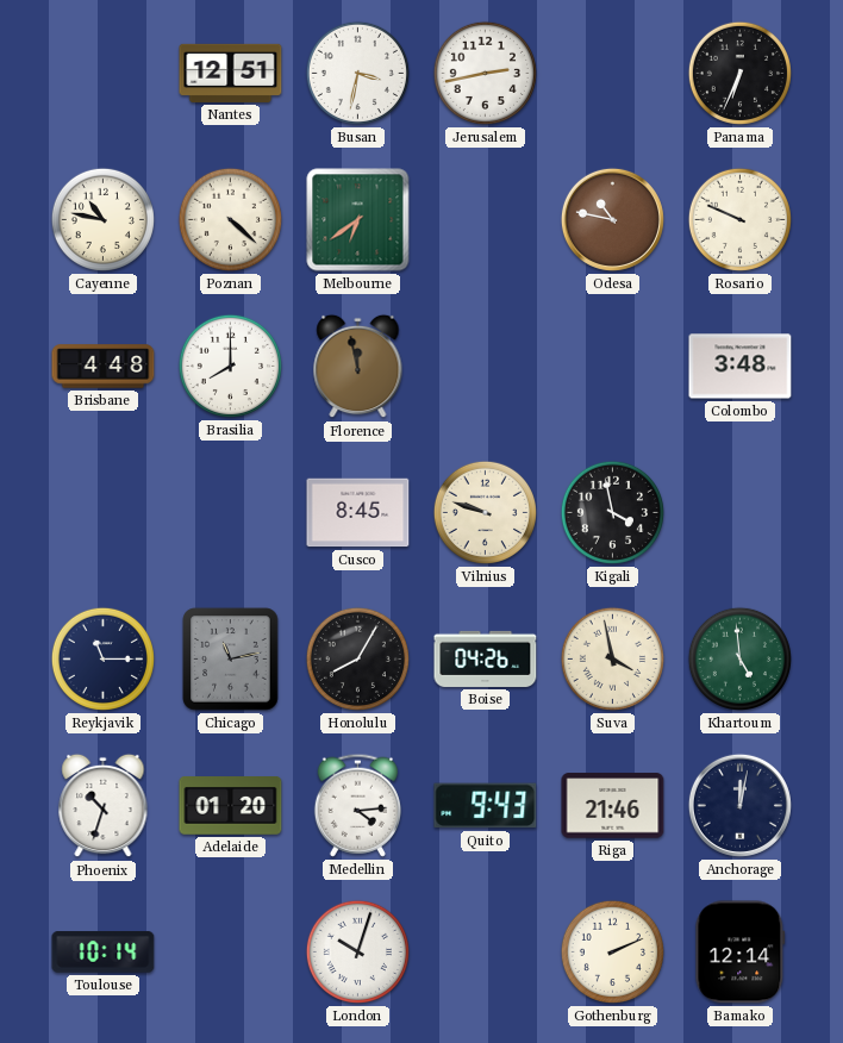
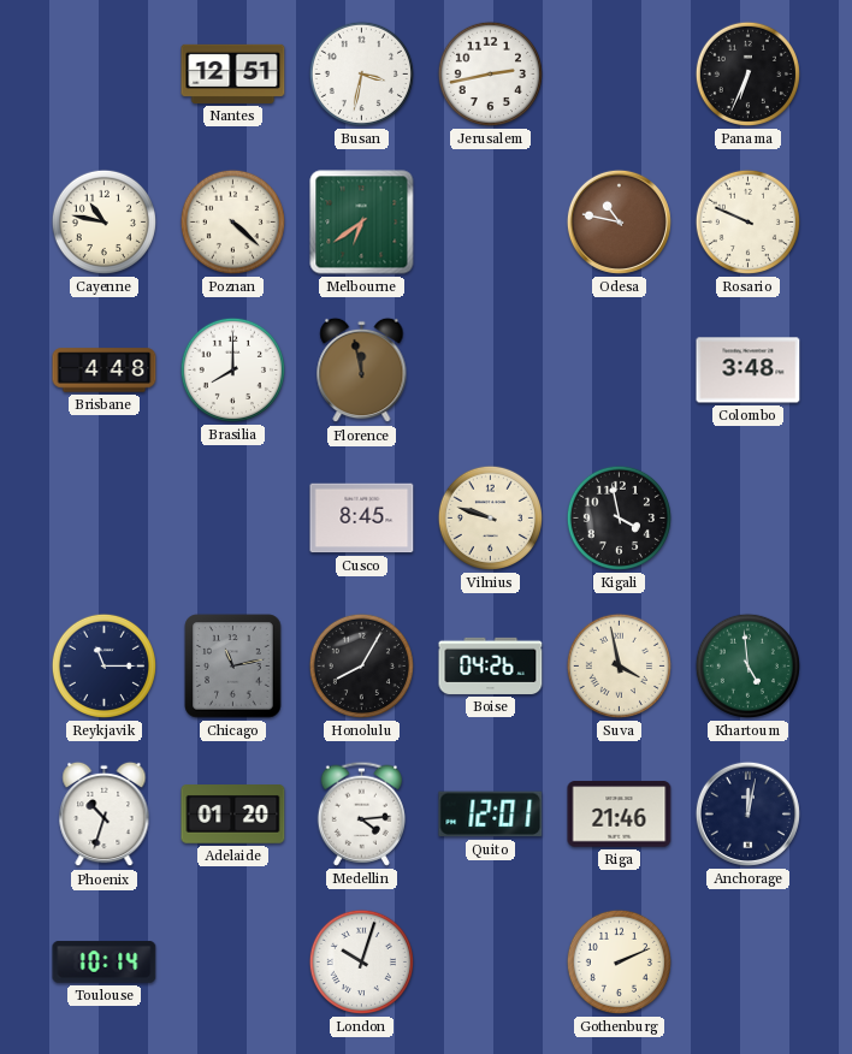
Quito: 9:43 -> 12:01
Bamako: 12:14 -> none
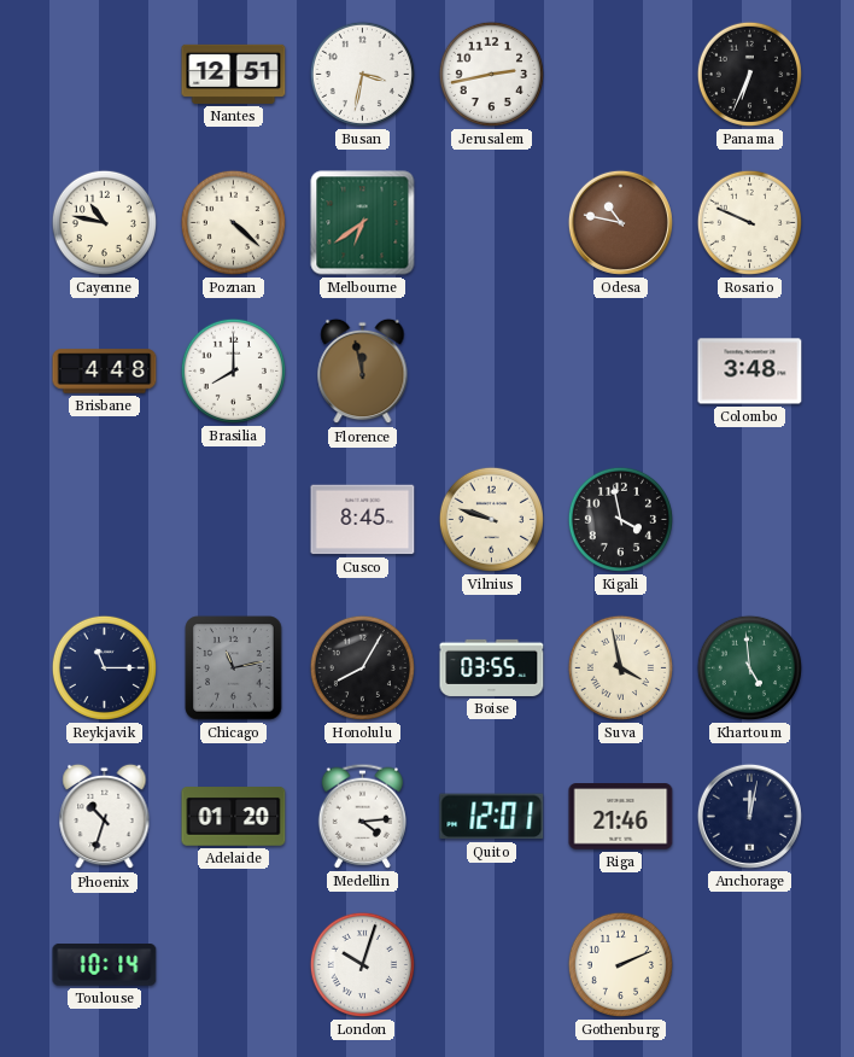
Boise: 04:26 -> 03:55
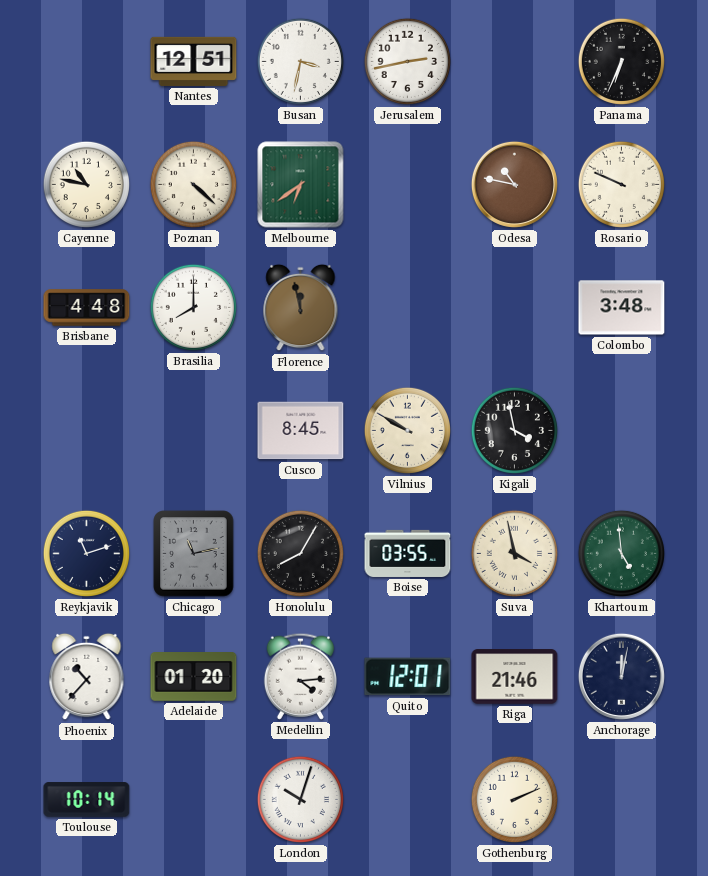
Vilnius: 9:48 -> 9:50
Reykjavik: 11:15 -> 11:12
Phoenix: 10:33 -> 10:37
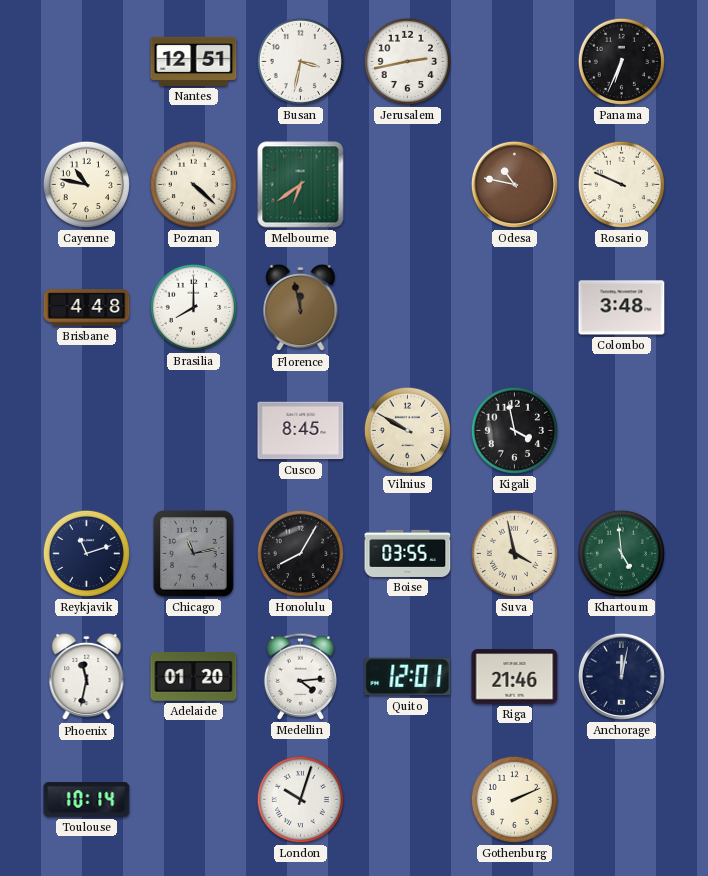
Phoenix: 10:37 -> 11:32
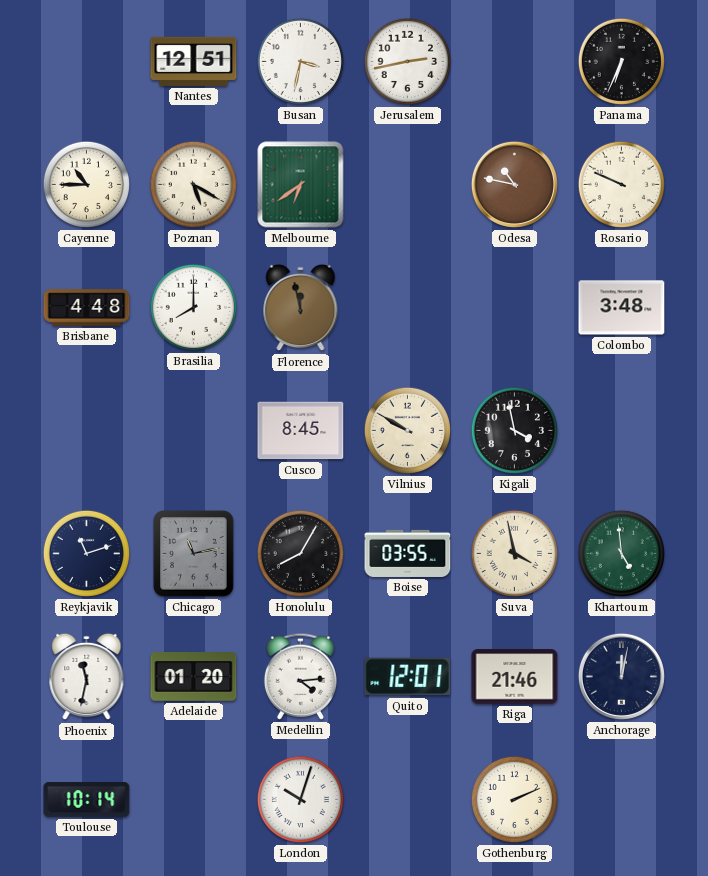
Cayenne: 10:47 -> 10:45
Poznan: 4:22 -> 5:20
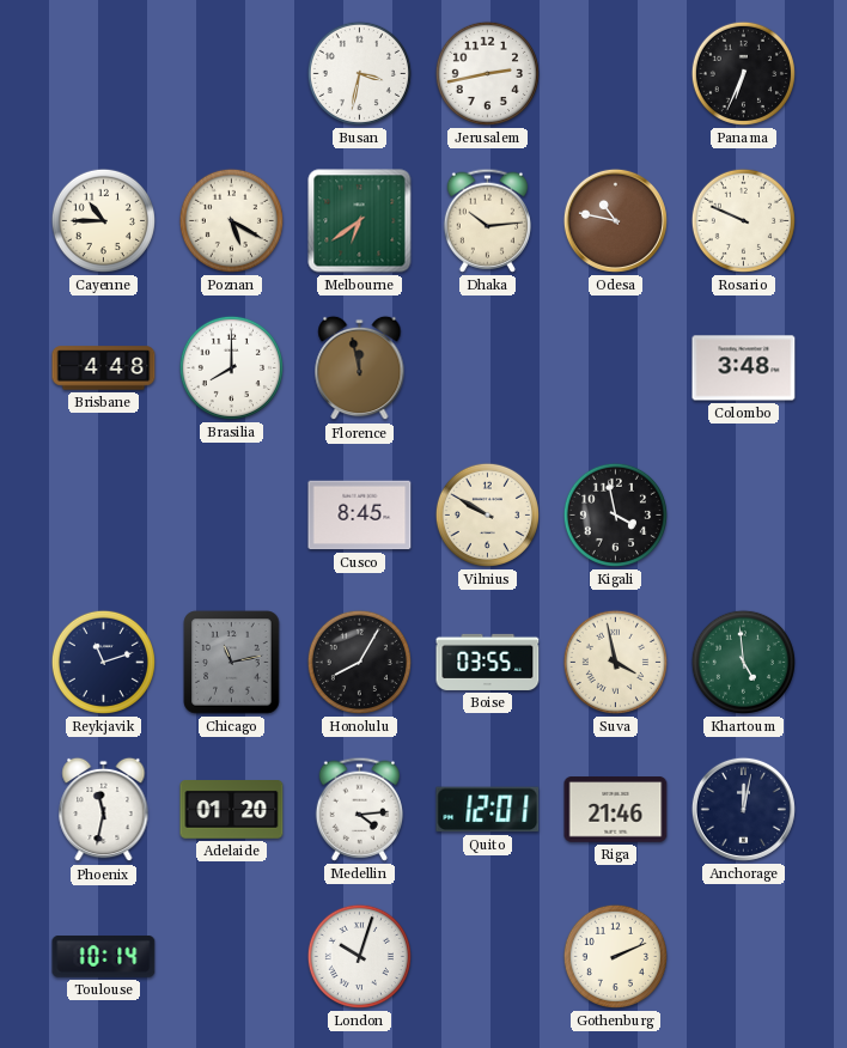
Nantes: 12:51 -> none
Dhaka: none -> 10:14
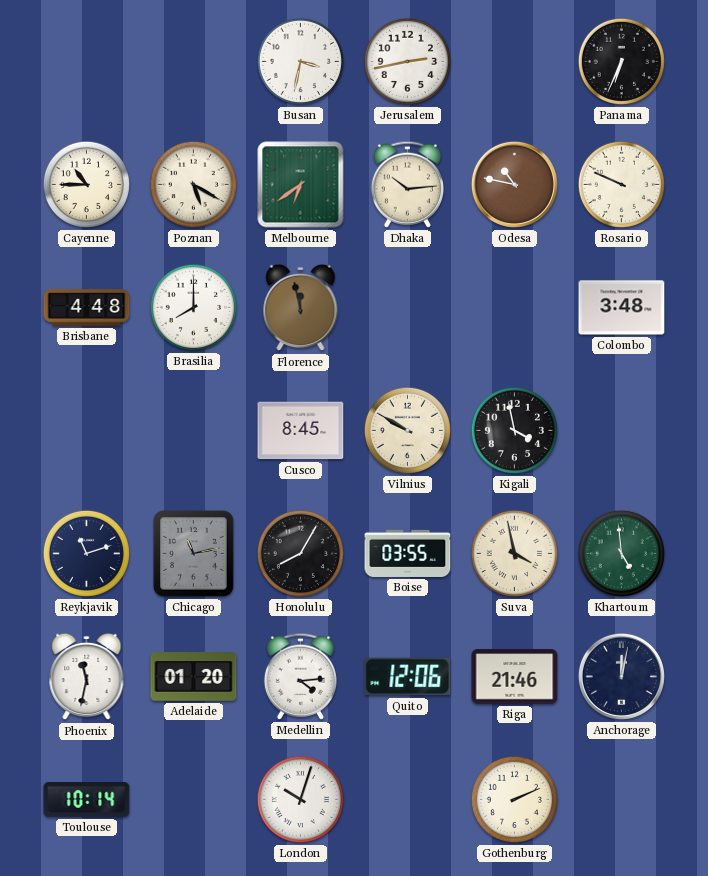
Quito: 12:01 -> 12:06
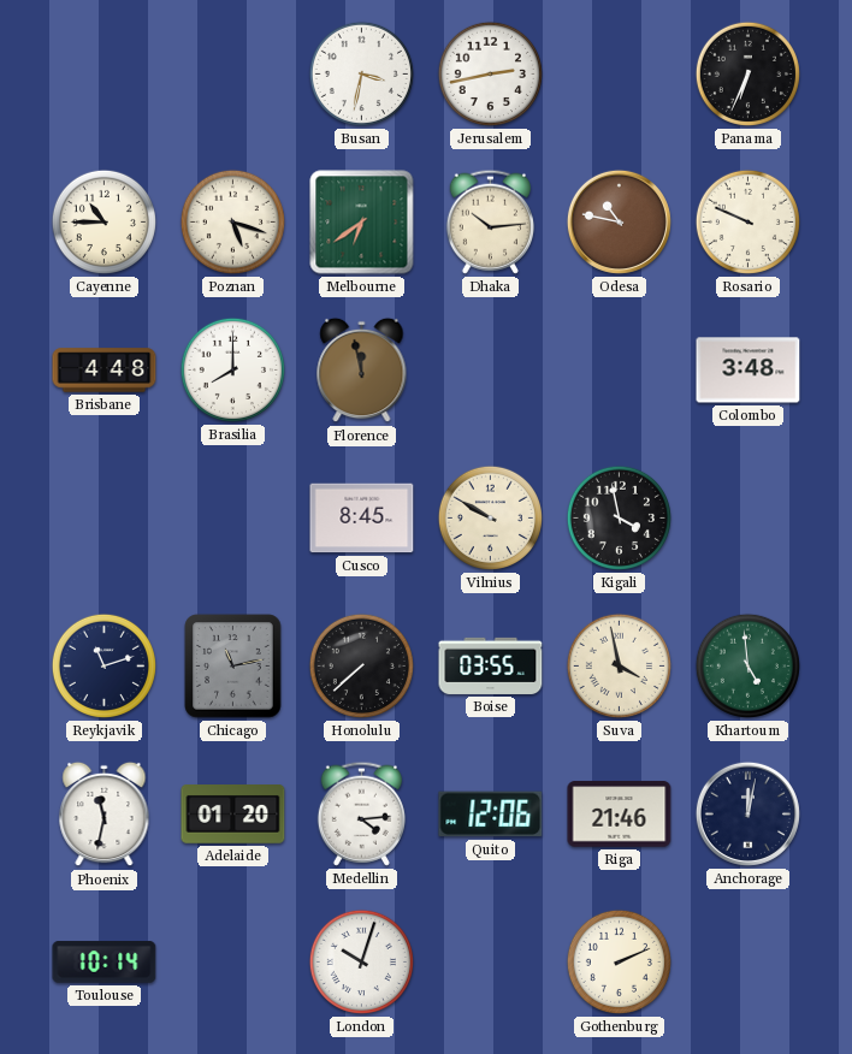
Poznan: 5:20 -> 5:18
Honolulu: 8:05 -> 7:38
